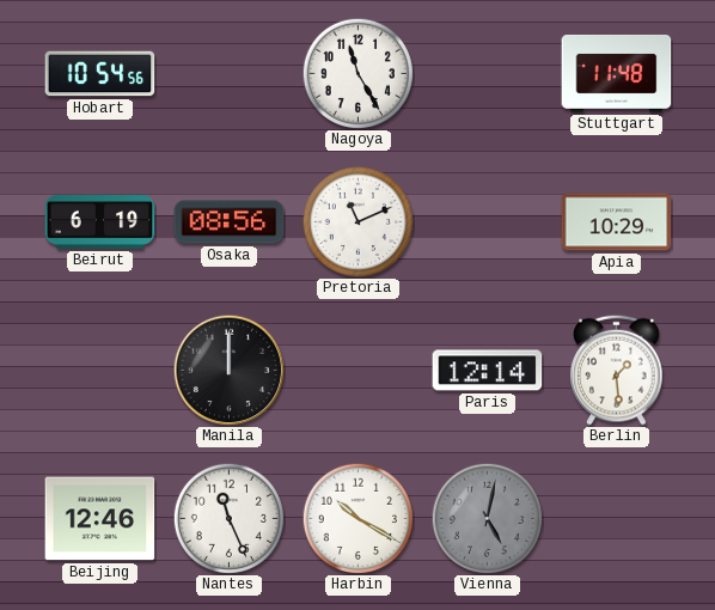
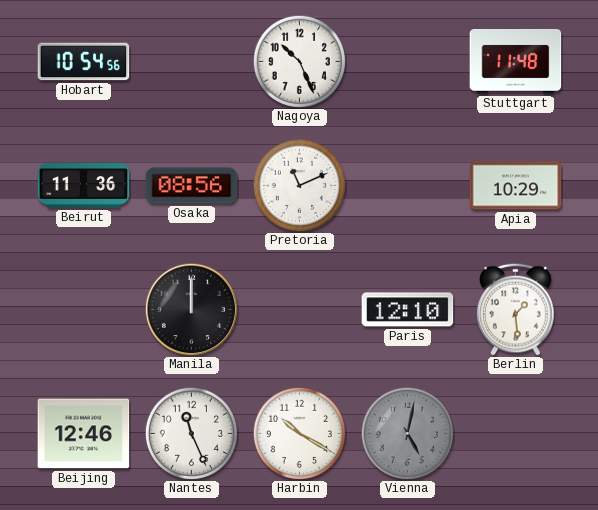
Nagoya: 11:25 -> 10:26
Beirut: 6:19 -> 11:36
Paris: 12:14 -> 12:10
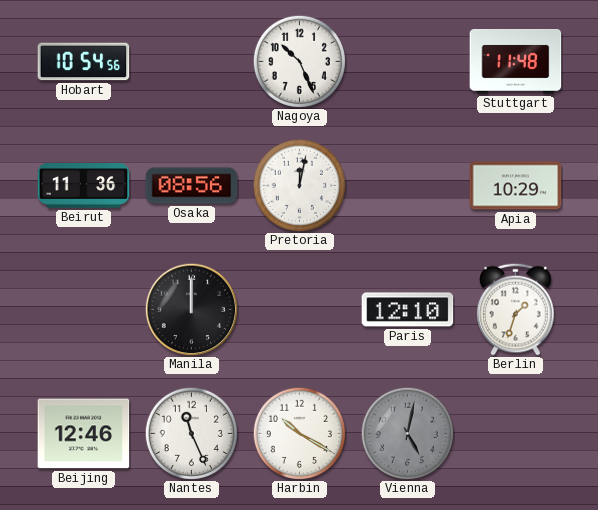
Pretoria: 11:11 -> 12:02
Berlin: 1:29 -> 1:33
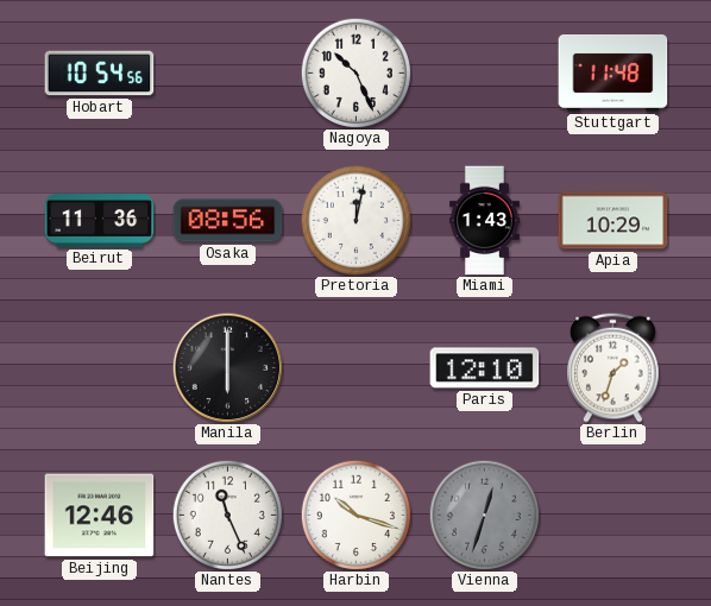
Miami: none -> 1:43
Manila: 12:00 -> 6:00
Harbin: 10:20 -> 10:18
Vienna: 5:02 -> 12:33
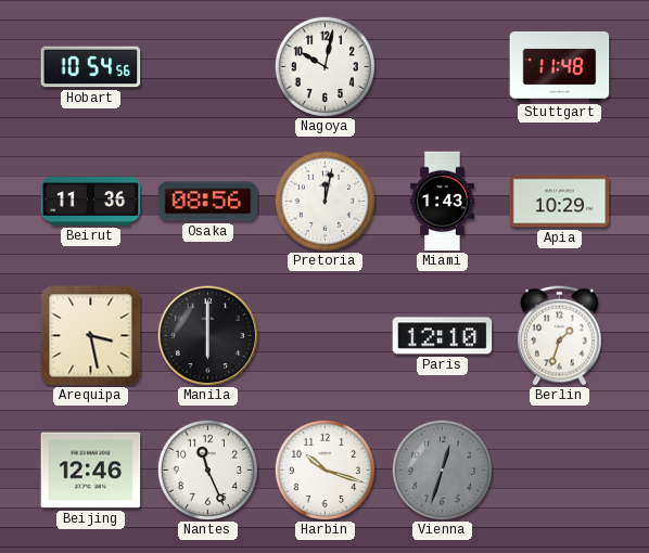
Nagoya: 10:26 -> 10:02
Arequipa: none -> 3:28
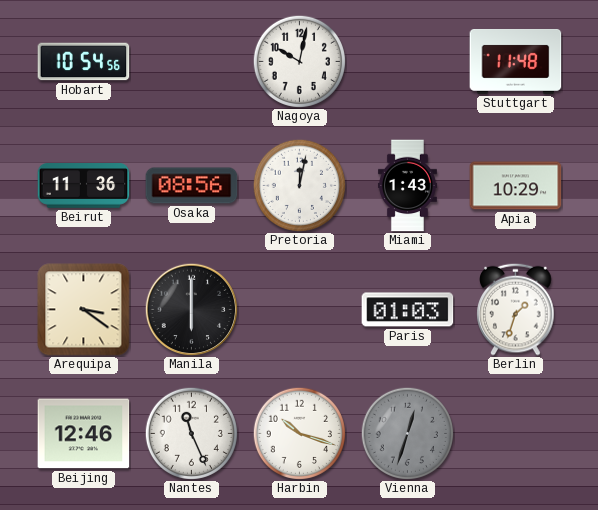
Arequipa: 3:28 -> 3:21
Paris: 12:10 -> 01:03
